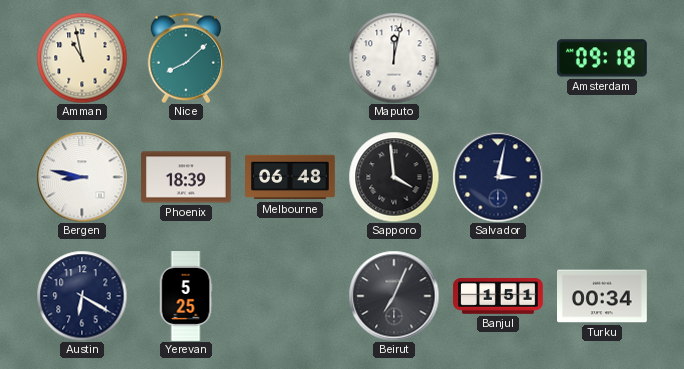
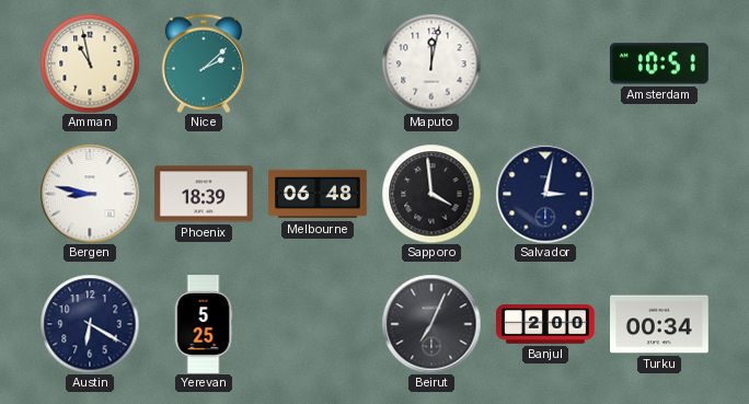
Nice: 8:08 -> 2:08
Amsterdam: 09:18 -> 10:51
Banjul: 1:51 -> 2:00
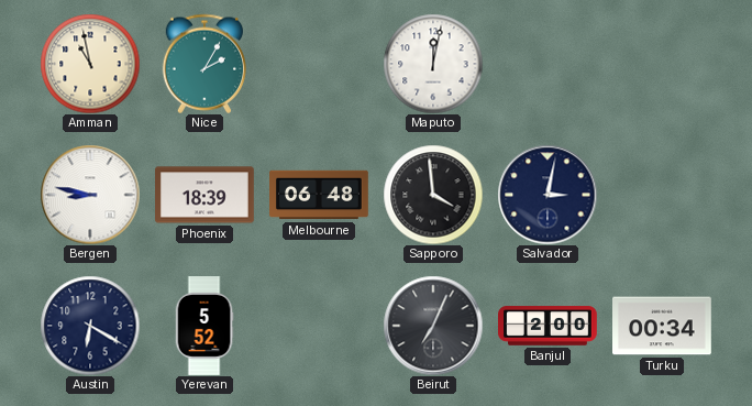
Nice: 2:08 -> 2:05
Amsterdam: 10:51 -> none
Yerevan: 5:25 -> 5:52
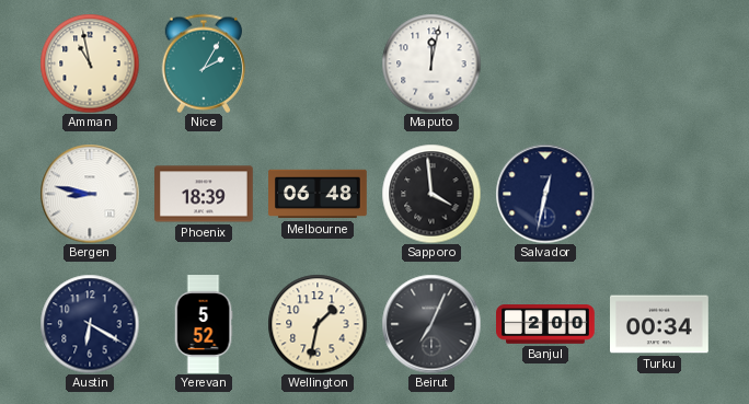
Salvador: 3:02 -> 12:32
Wellington: none -> 1:32
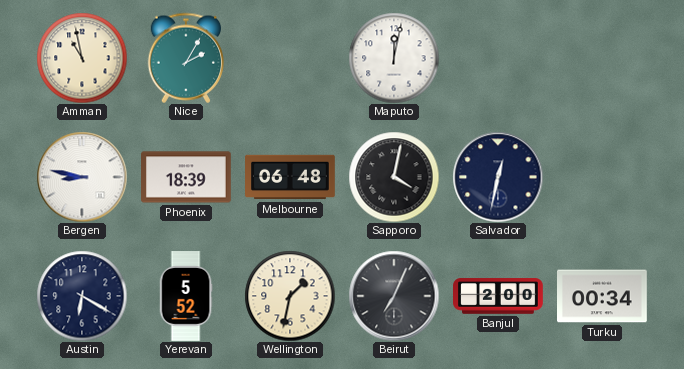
Sapporo: 3:59 -> 4:02
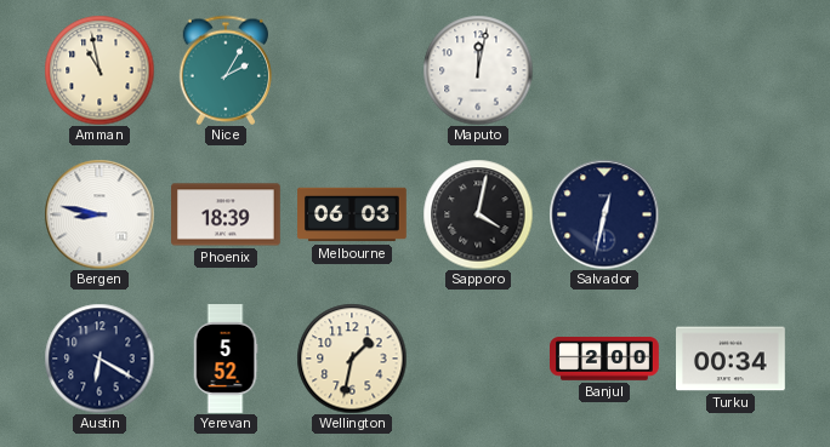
Melbourne: 06:48 -> 06:03
Beirut: 7:04 -> none
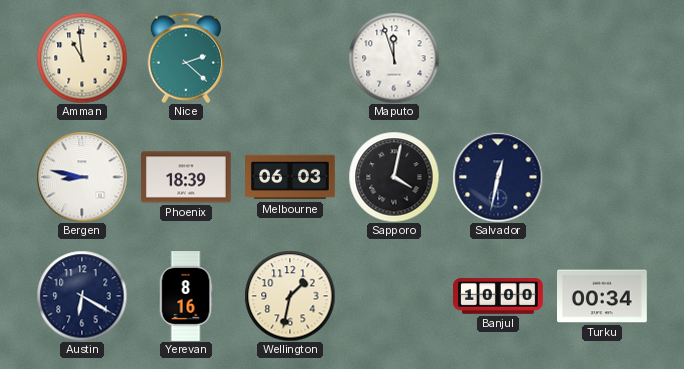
Amman: 10:58 -> 10:59
Nice: 2:05 -> 2:22
Maputo: 12:02 -> 11:57
Yerevan: 5:52 -> 8:16
Banjul: 2:00 -> 10:00
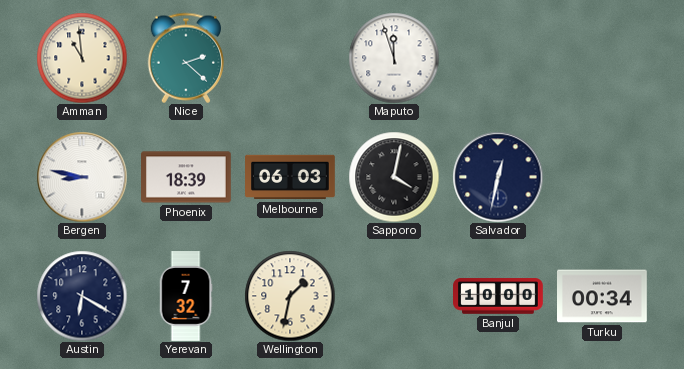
Yerevan: 8:16 -> 7:32
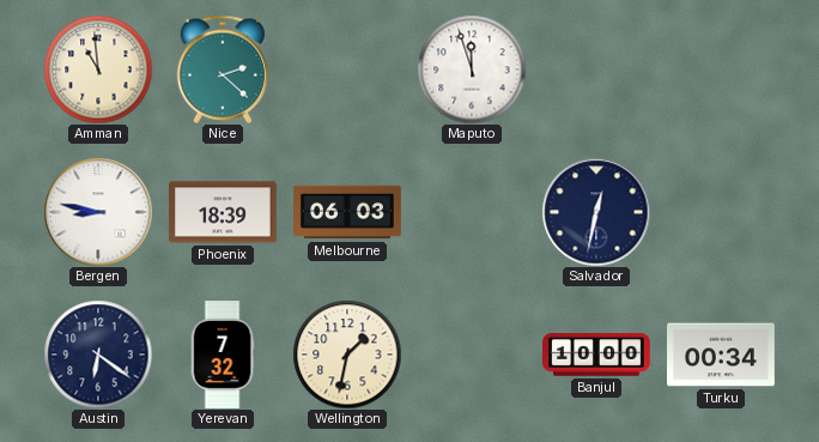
Sapporo: 4:02 -> none
Austin: 6:20 -> 6:21
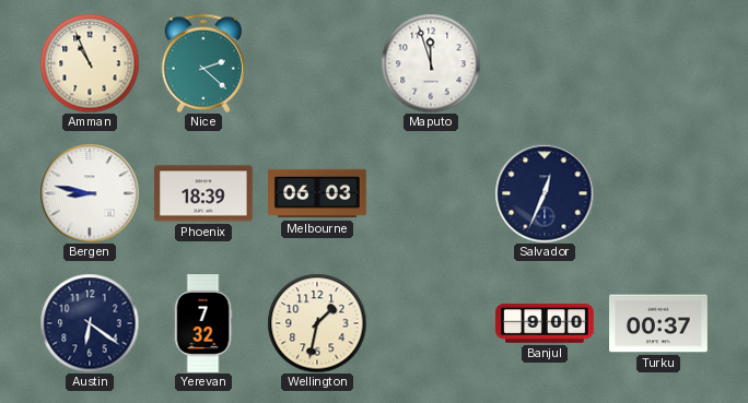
Amman: 10:59 -> 10:56
Salvador: 12:32 -> 12:34
Banjul: 10:00 -> 9:00
Turku: 00:34 -> 00:37
